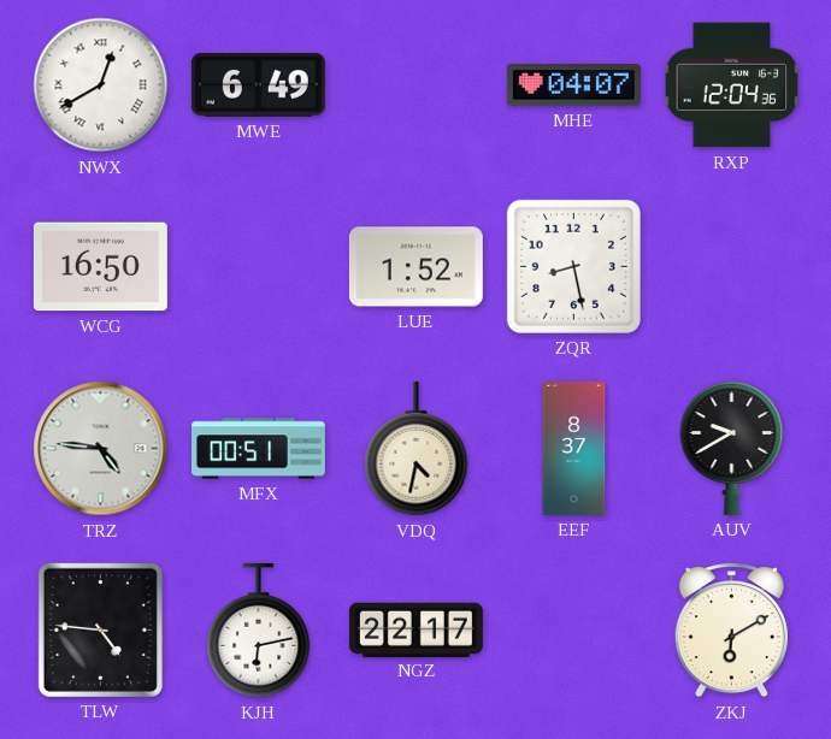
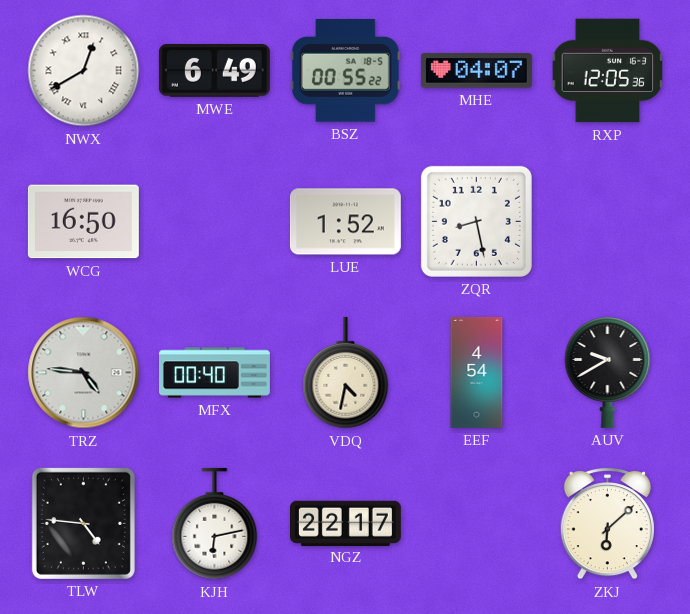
BSZ: none -> 00:55
RXP: 12:04 -> 12:05
MFX: 00:51 -> 00:40
EEF: 8:37 -> 4:54
ZKJ: 6:10 -> 6:08
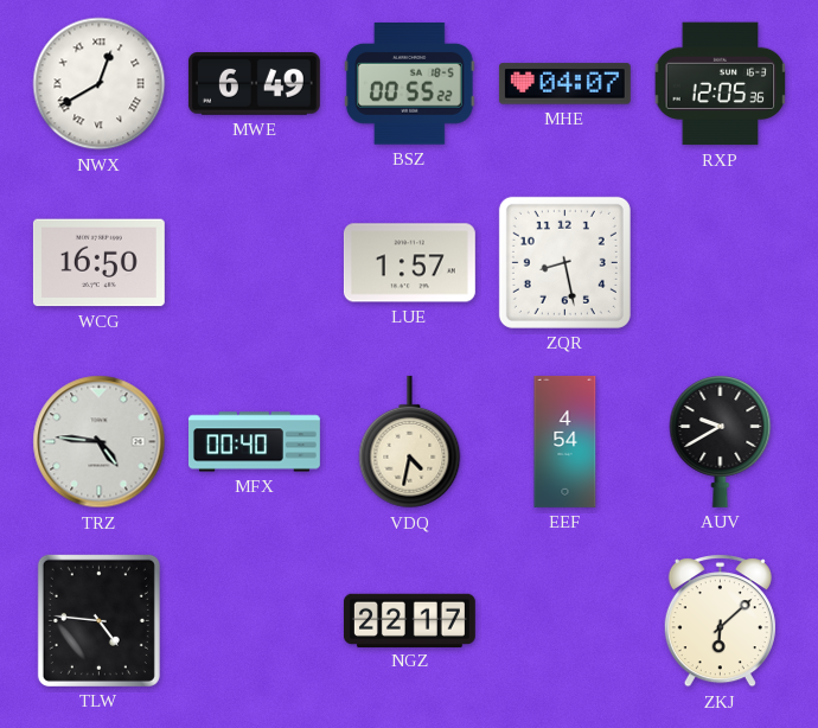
LUE: 1:52 -> 1:57
KJH: 6:13 -> none
